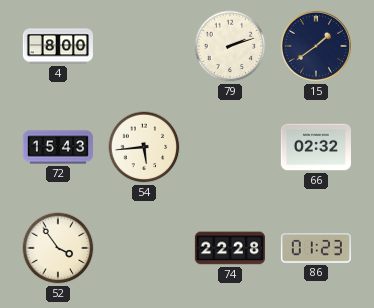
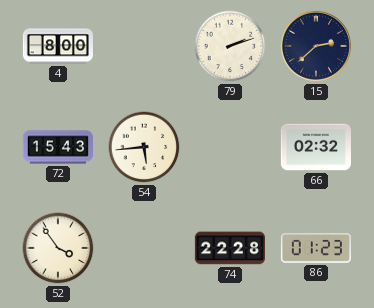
15: 1:39 -> 2:38
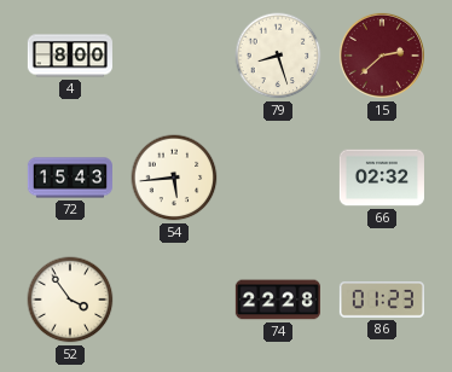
79: 2:12 -> 8:27
15 dial: navy -> burgundy
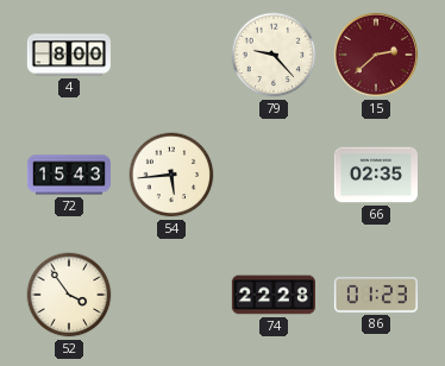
79: 8:27 -> 9:23
66: 02:32 -> 02:35
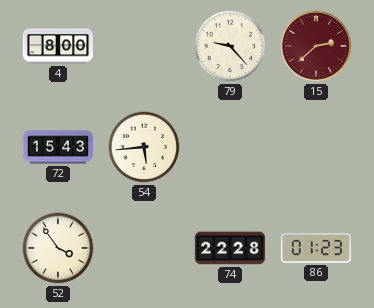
66: 02:35 -> none
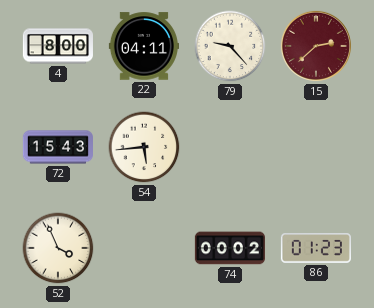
22: none -> 04:11
52: 3:54 -> 3:56
74: 22:28 -> 00:02
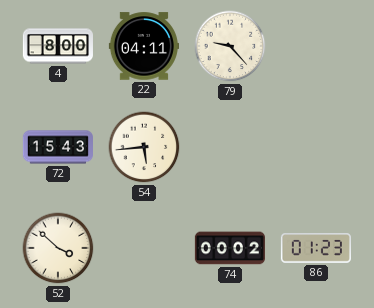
15: 2:38 -> none
52: 3:56 -> 3:52
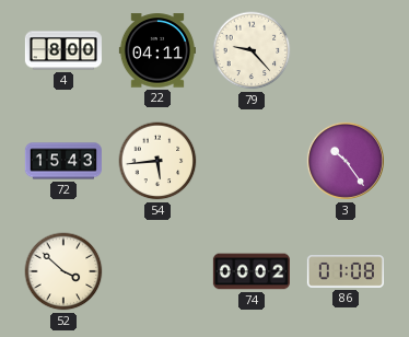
3: none -> 10:24
86: 01:23 -> 01:08
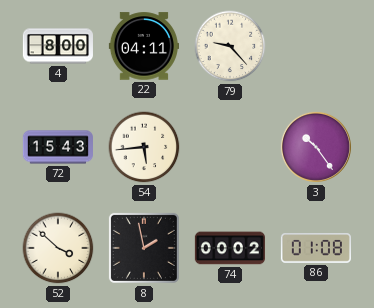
8: none -> 1:58
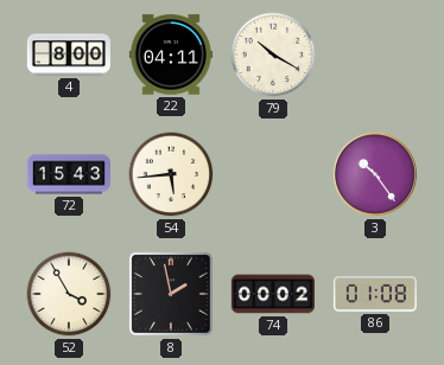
79: 9:23 -> 10:20
52: 3:52 -> 3:55
